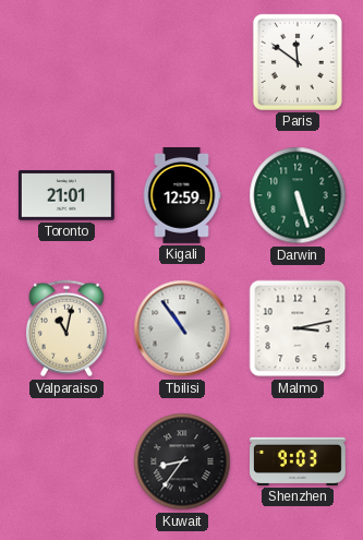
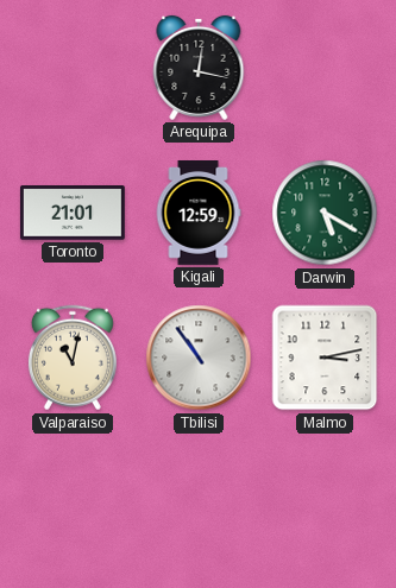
Arequipa: none -> 12:17
Paris: 11:51 -> none
Darwin: 5:27 -> 5:20
Kuwait: 8:36 -> none
Shenzhen: 9:03 -> none
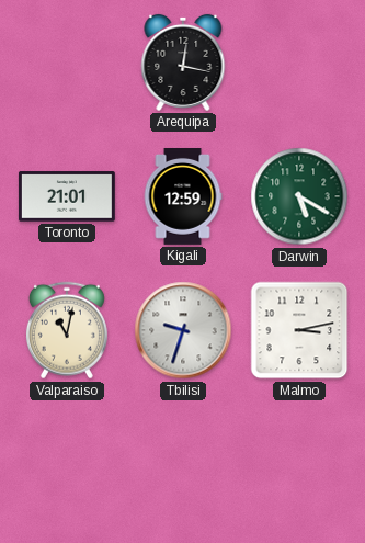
Tbilisi: 10:54 -> 9:33
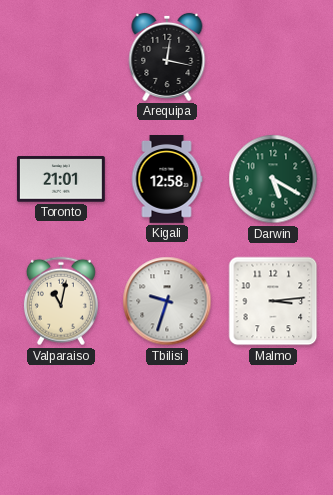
Kigali: 12:59 -> 12:58
Malmo: 3:13 -> 3:14
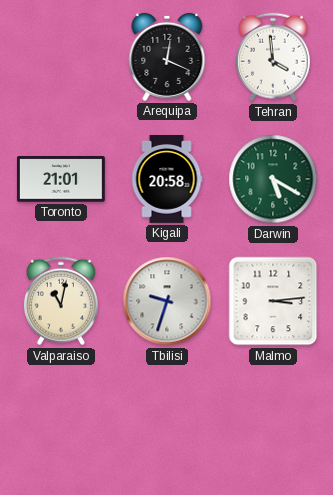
Arequipa: 12:17 -> 12:19
Tehran: none -> 3:59
Kigali: 12:58 -> 20:58
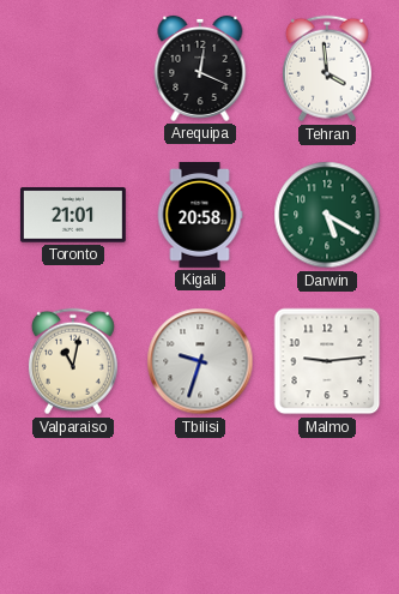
Malmo: 3:14 -> 9:14
